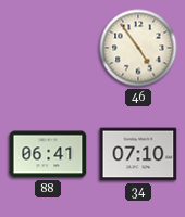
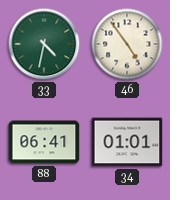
33: none -> 4:32
34: 07:10 -> 01:01
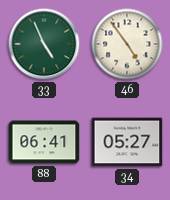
33: 4:32 -> 4:56
34: 01:01 -> 05:27
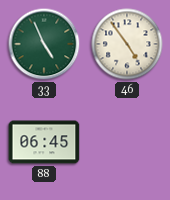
88: 06:41 -> 06:45
34: 05:27 -> none
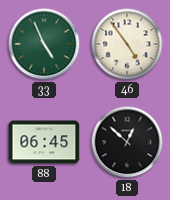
18: none -> 12:52
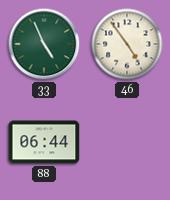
88: 06:45 -> 06:44
18: 12:52 -> none
